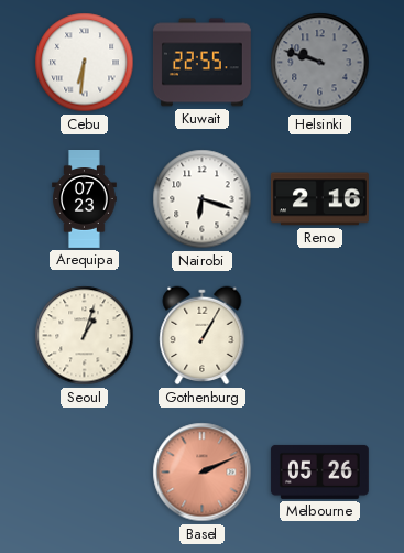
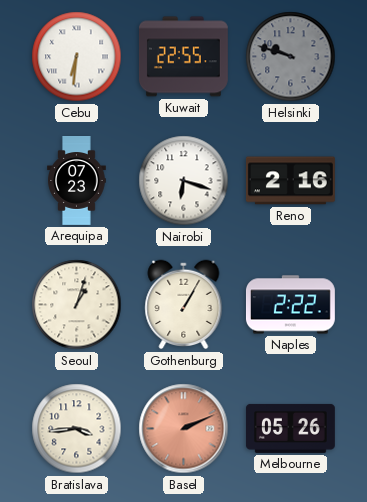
Naples: none -> 2:22
Bratislava: none -> 3:44
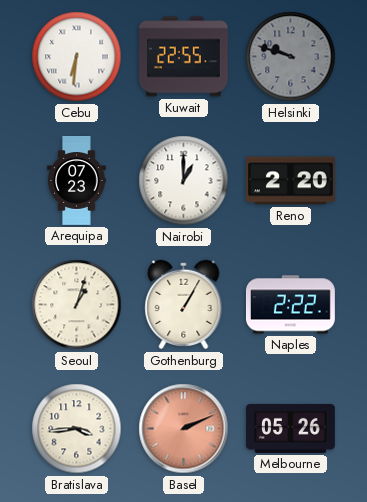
Nairobi: 6:18 -> 1:00
Reno: 2:16 -> 2:20
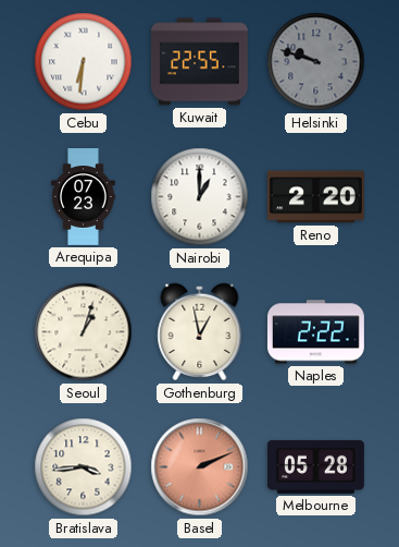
Gothenburg: 1:05 -> 12:58
Melbourne: 05:26 -> 05:28
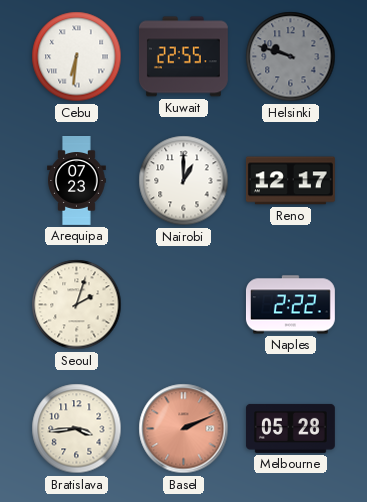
Reno: 2:20 -> 12:17
Seoul: 1:03 -> 2:03
Gothenburg: 12:58 -> none
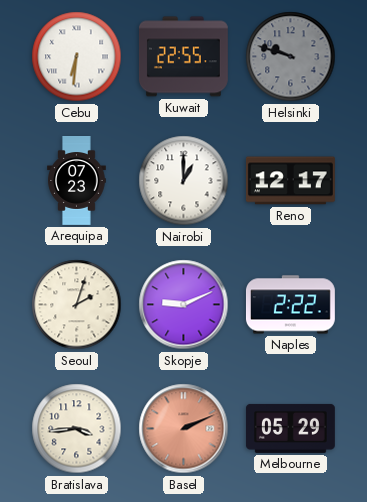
Skopje: none -> 9:11
Melbourne: 05:28 -> 05:29
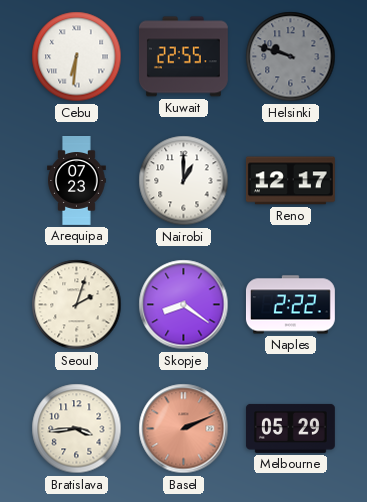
Skopje: 9:11 -> 8:21
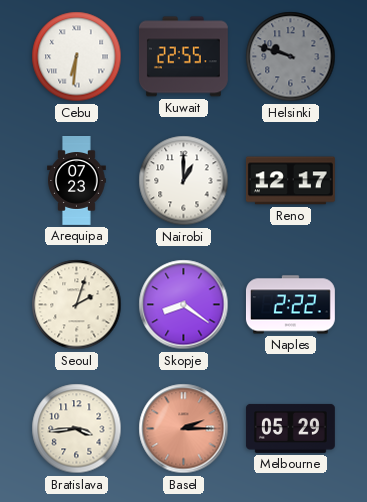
Basel: 2:11 -> 2:15
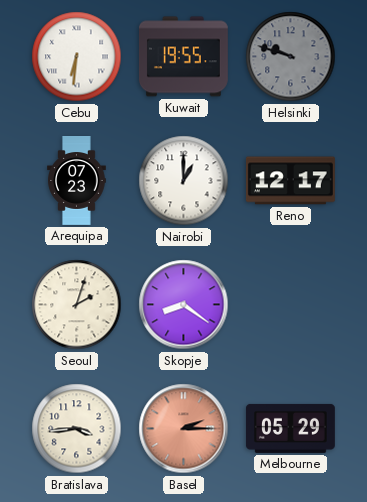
Kuwait: 22:55 -> 19:55
Naples: 2:22 -> none
